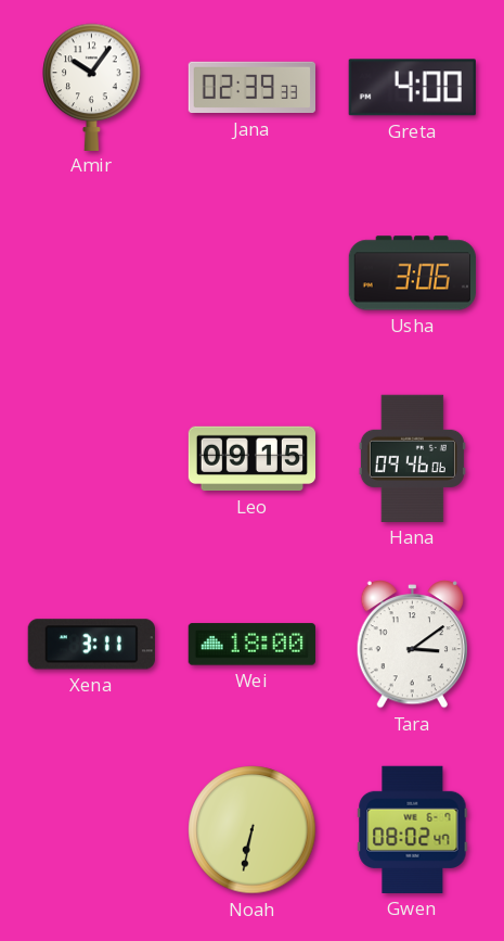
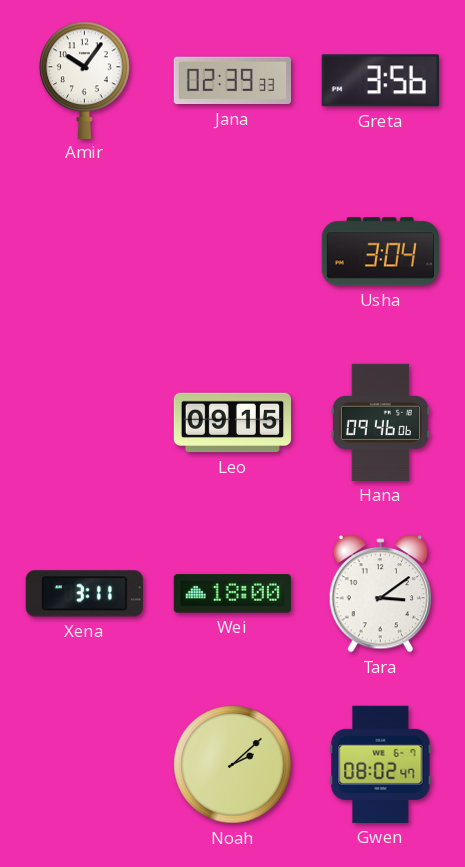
Greta: 4:00 -> 3:56
Usha: 3:06 -> 3:04
Noah: 6:32 -> 2:08
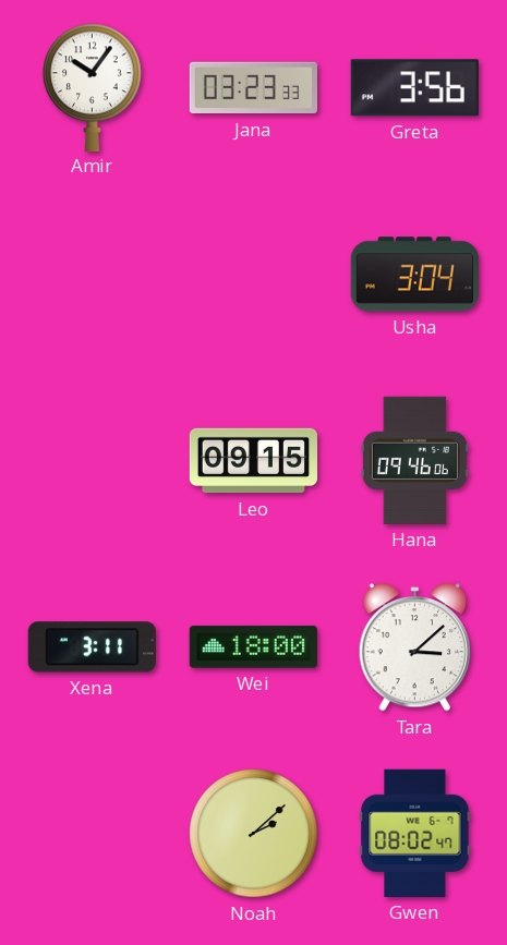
Jana: 02:39 -> 03:23
Tara: 3:09 -> 3:08
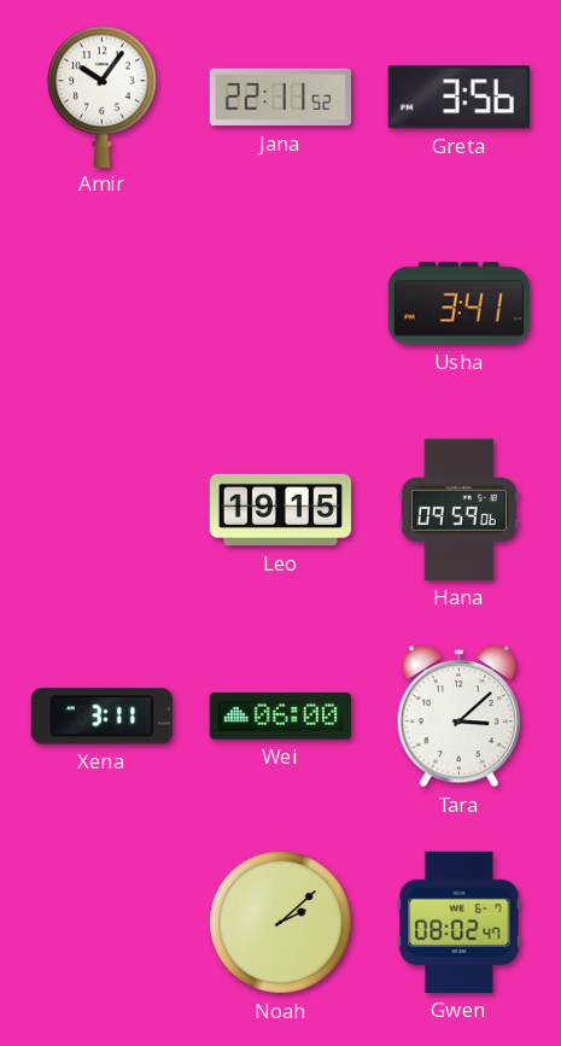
Jana: 03:23 -> 22:11
Usha: 3:04 -> 3:41
Leo: 09:15 -> 19:15
Hana: 09:46 -> 09:59
Wei: 18:00 -> 06:00
